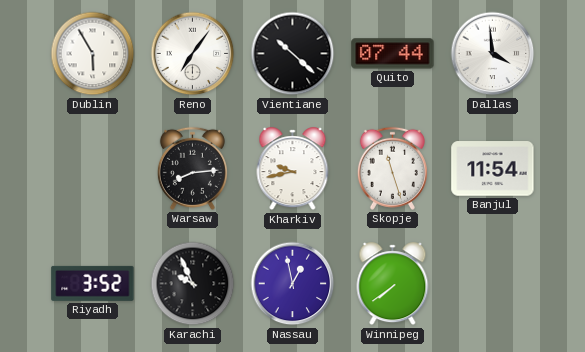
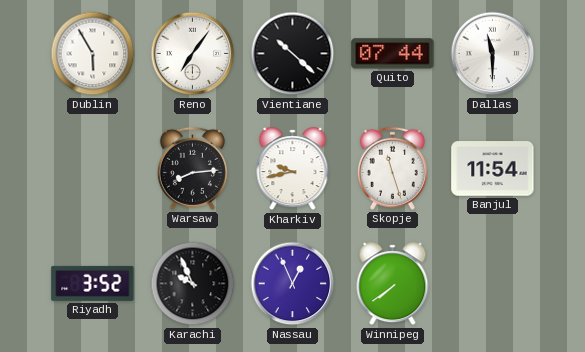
Dallas: 3:59 -> 11:30
Nassau: 12:58 -> 12:56
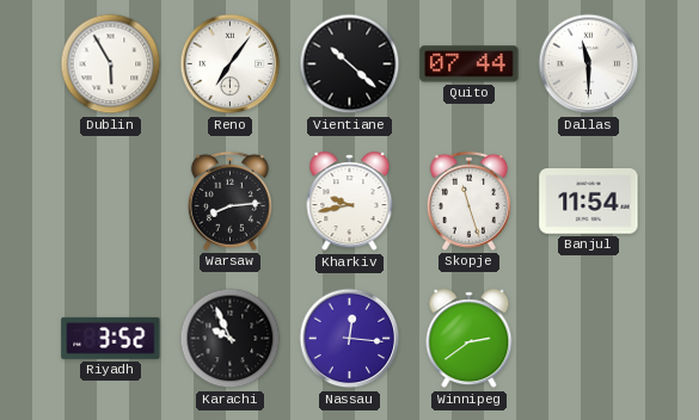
Nassau: 12:56 -> 12:16
Winnipeg: 7:39 -> 2:39
